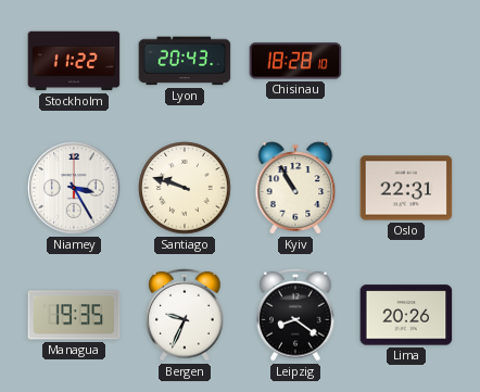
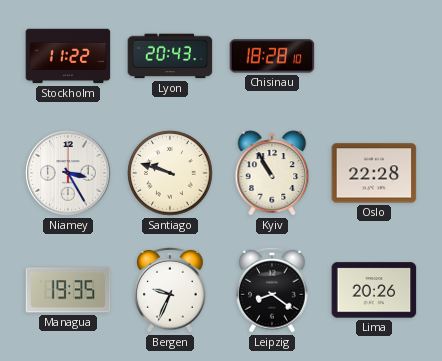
Oslo: 22:31 -> 22:28
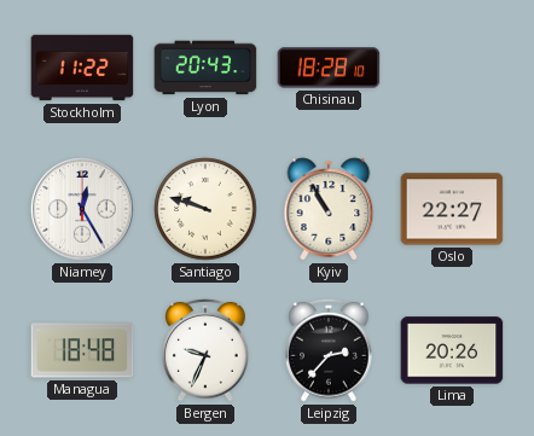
Niamey: 3:25 -> 12:25
Oslo: 22:28 -> 22:27
Managua: 19:35 -> 18:48
Leipzig: 8:21 -> 2:37
